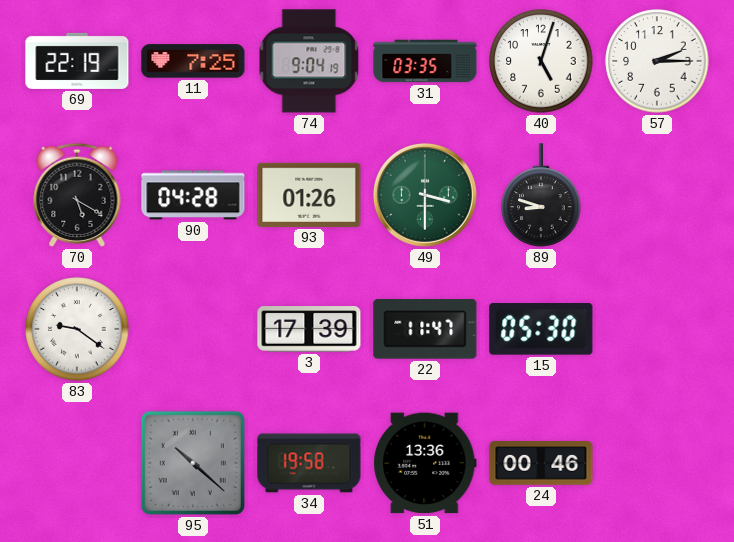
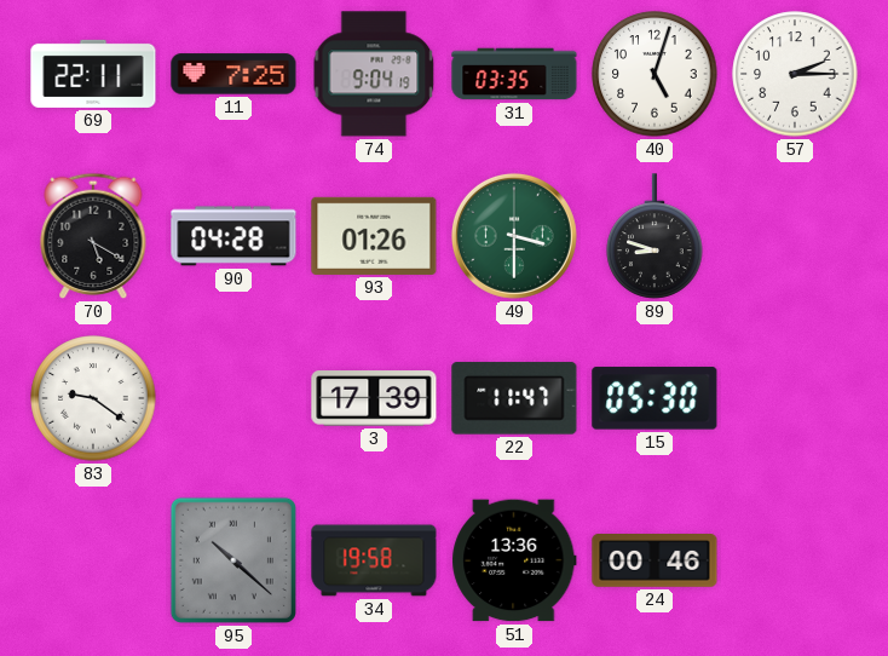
69: 22:19 -> 22:11
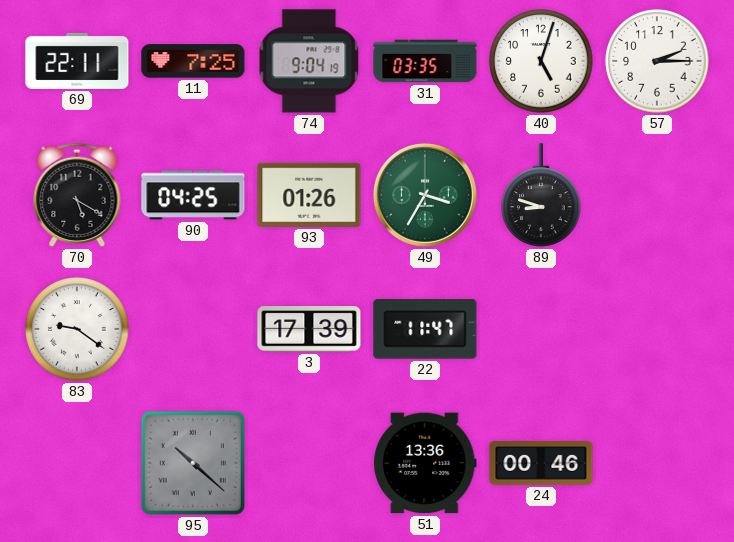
90: 04:28 -> 04:25
49: 3:30 -> 3:35
15: 05:30 -> none
34: 19:58 -> none
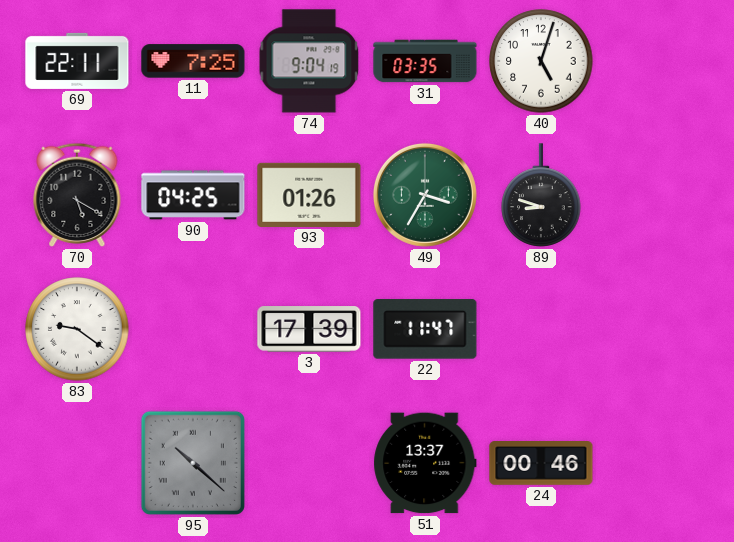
57: 2:15 -> none
51: 13:36 -> 13:37
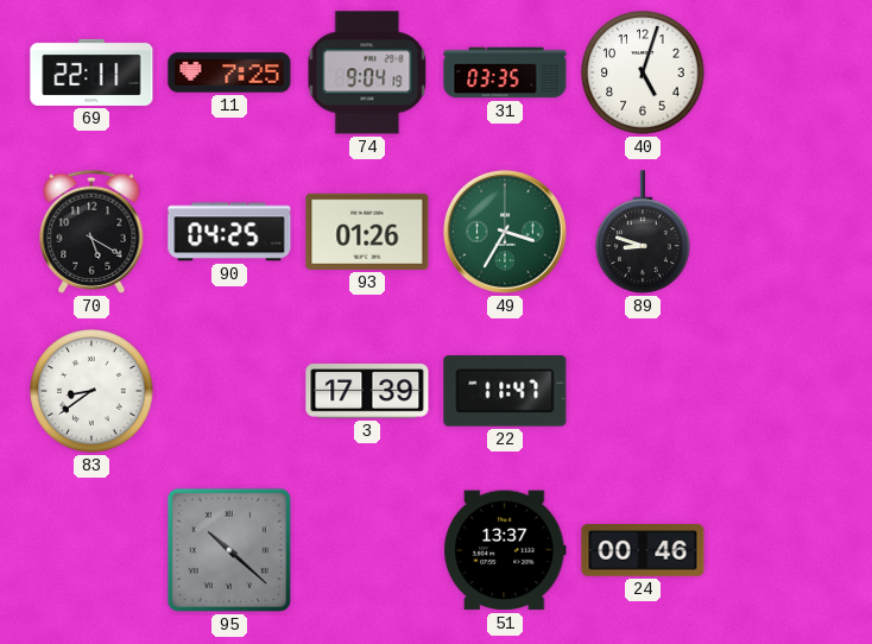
83: 9:21 -> 8:39
